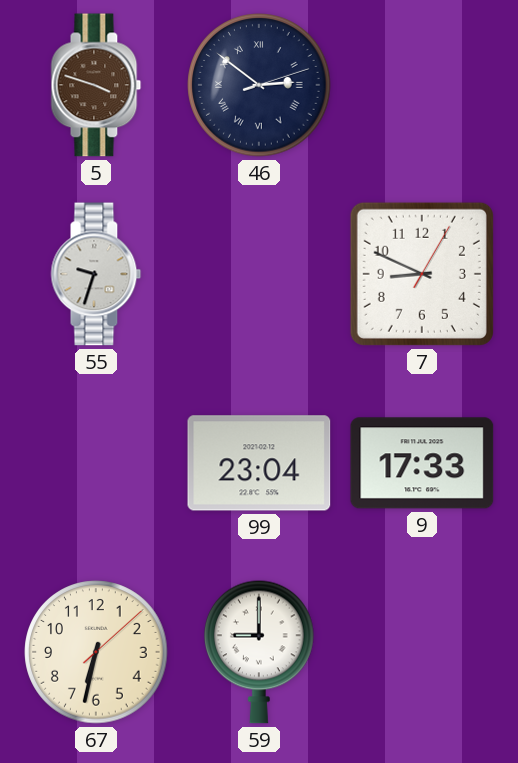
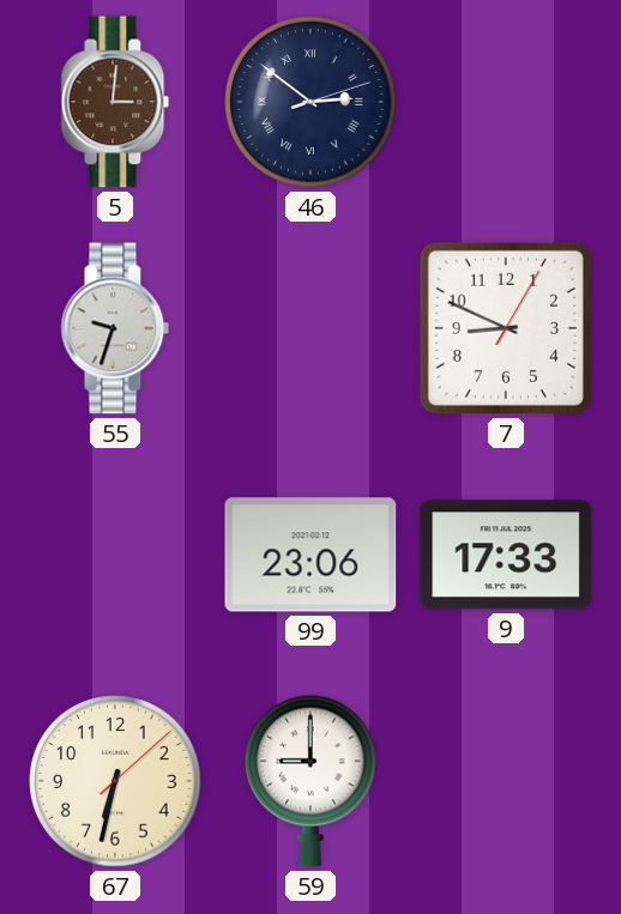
5: 3:48 -> 3:01
99: 23:04 -> 23:06
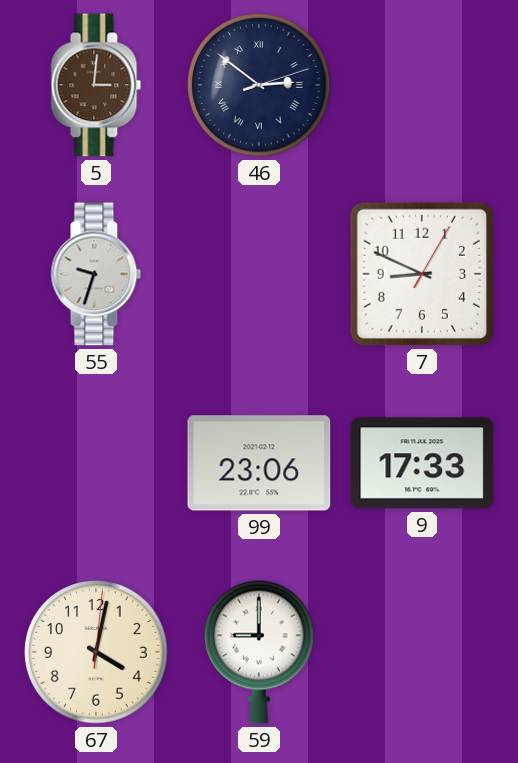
67: 6:32 -> 4:02
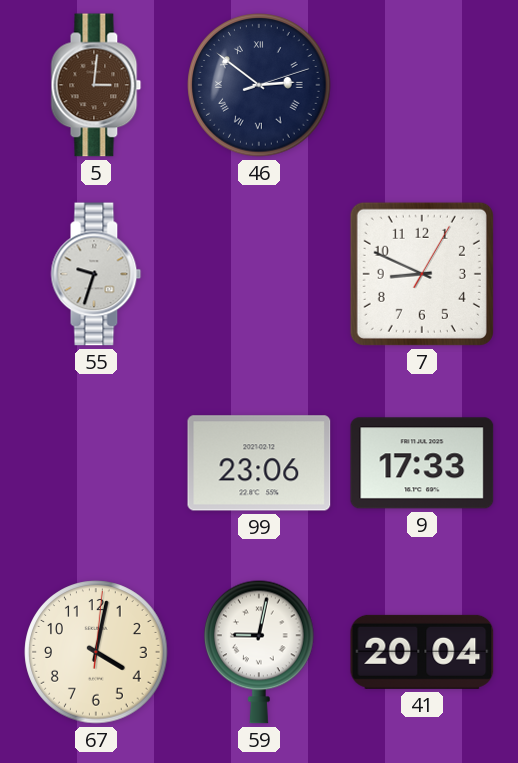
59: 9:00 -> 9:02
41: none -> 20:04
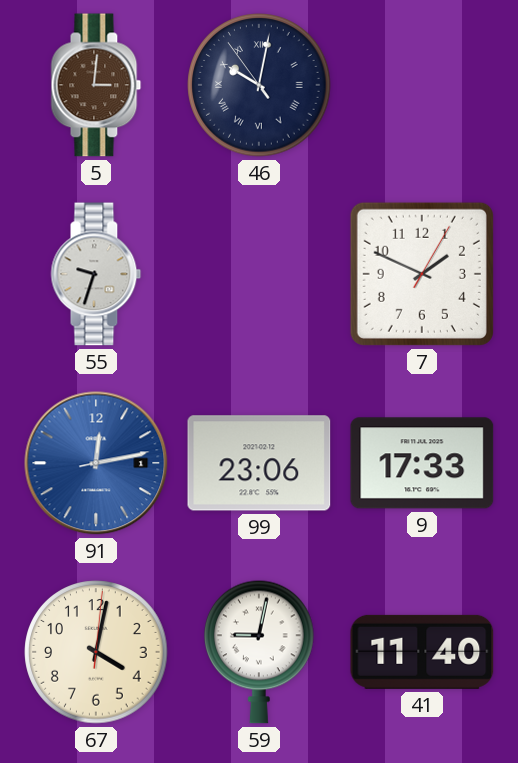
46: 2:51 -> 10:01
7: 8:49 -> 1:49
91: none -> 12:13
41: 20:04 -> 11:40
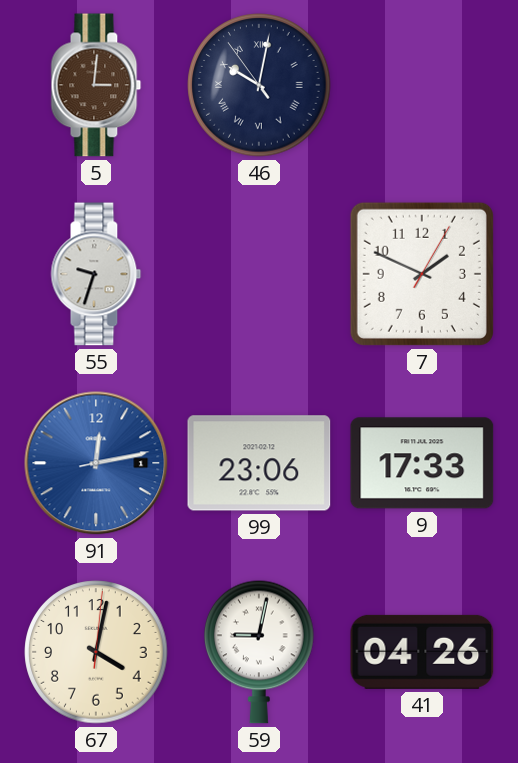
41: 11:40 -> 04:26
